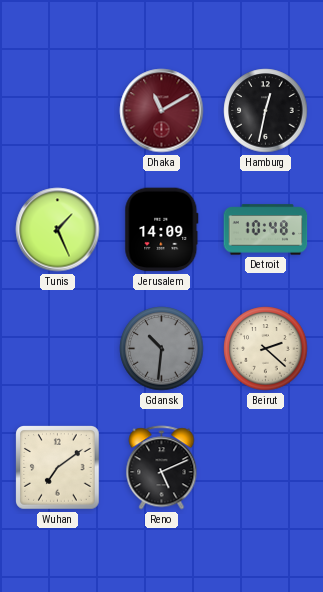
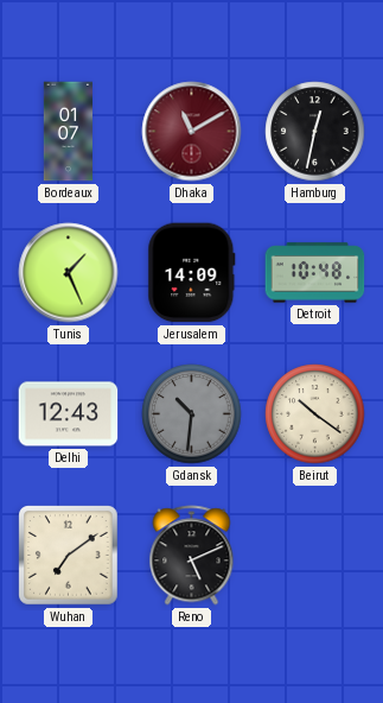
Bordeaux: none -> 01:07
Delhi: none -> 12:43
Beirut: 2:22 -> 10:21
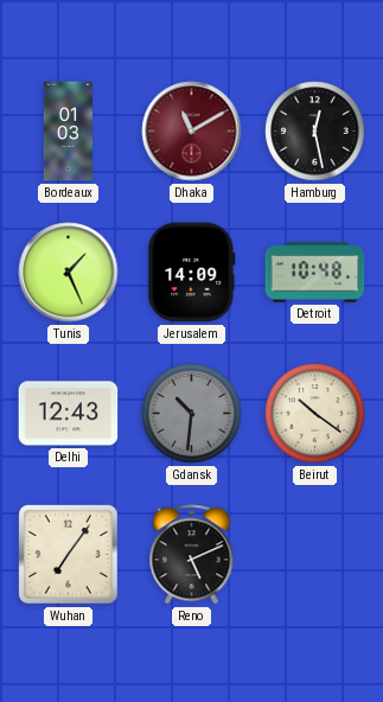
Bordeaux: 01:07 -> 01:03
Hamburg: 12:32 -> 12:28
Wuhan: 7:09 -> 7:06
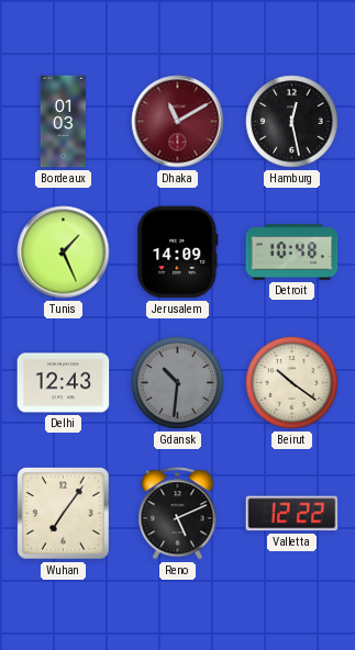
Valletta: none -> 12:22
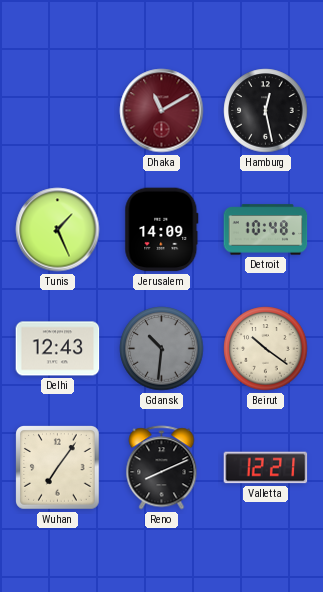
Bordeaux: 01:03 -> none
Reno: 5:11 -> 8:11
Valletta: 12:22 -> 12:21
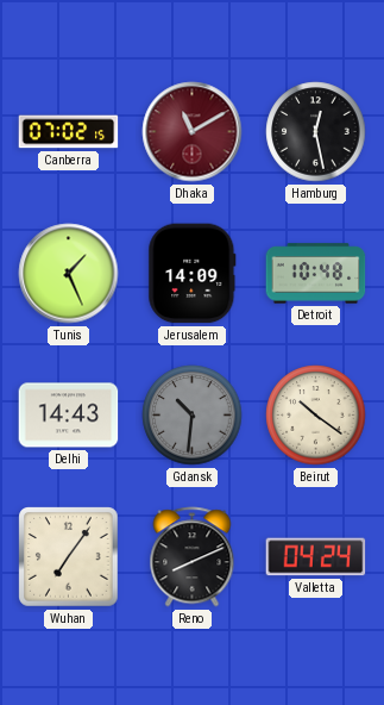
Canberra: none -> 07:02
Delhi: 12:43 -> 14:43
Valletta: 12:21 -> 04:24
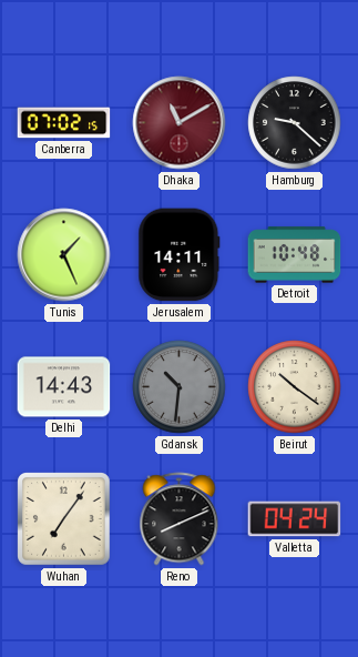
Hamburg: 12:28 -> 9:22
Jerusalem: 14:09 -> 14:11
